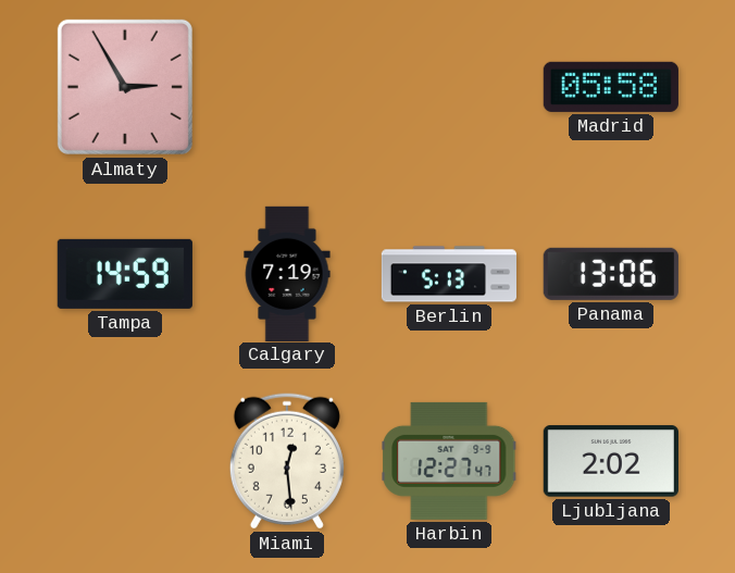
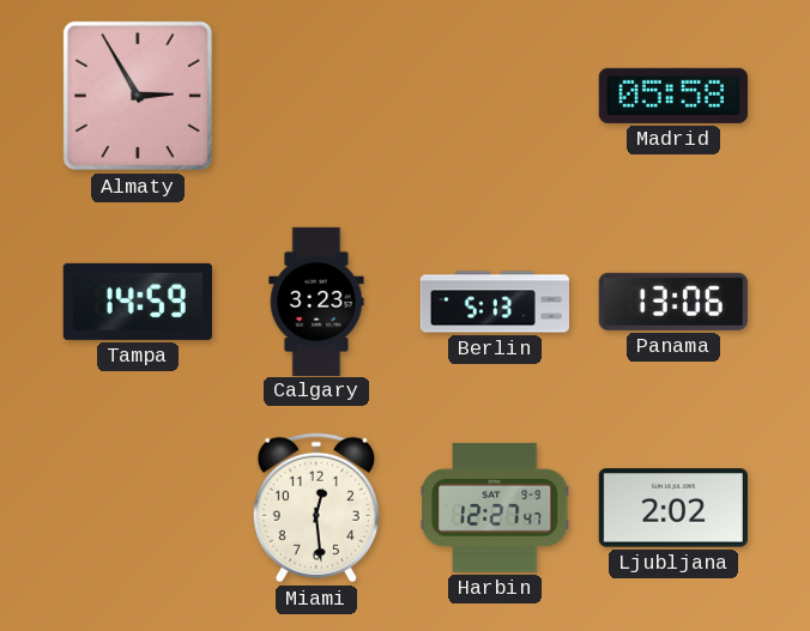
Calgary: 7:19 -> 3:23
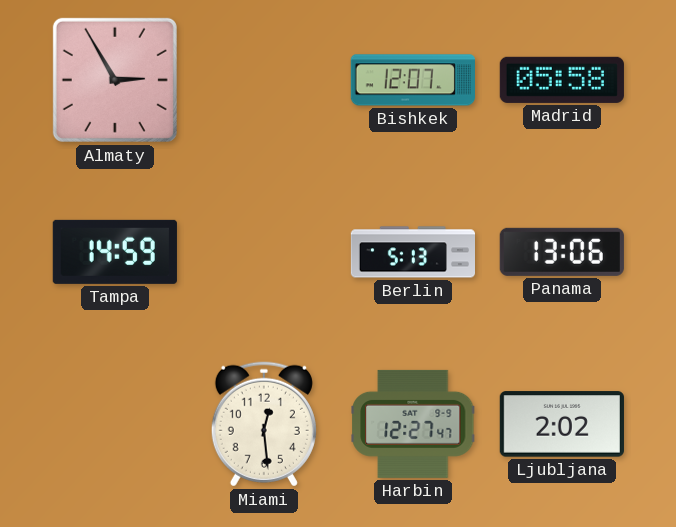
Bishkek: none -> 12:07
Calgary: 3:23 -> none
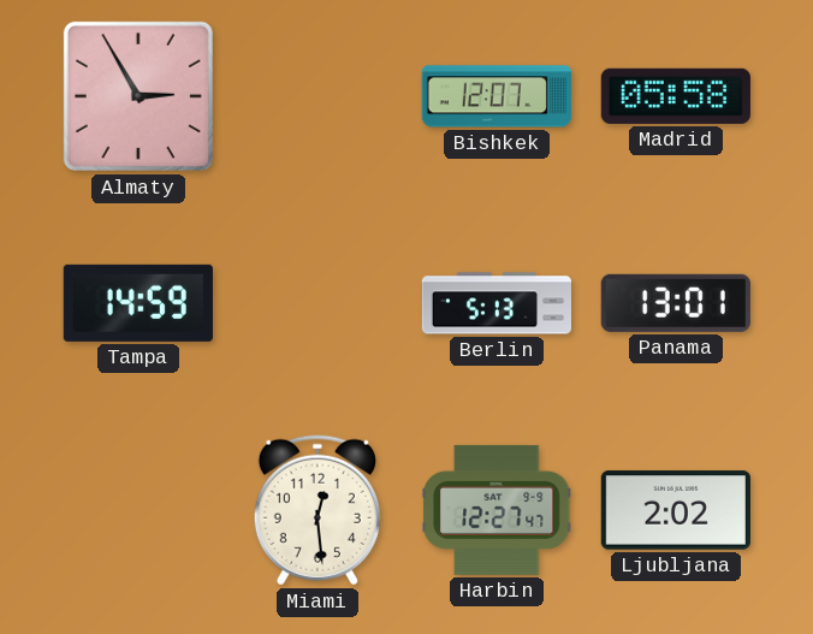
Panama: 13:06 -> 13:01
